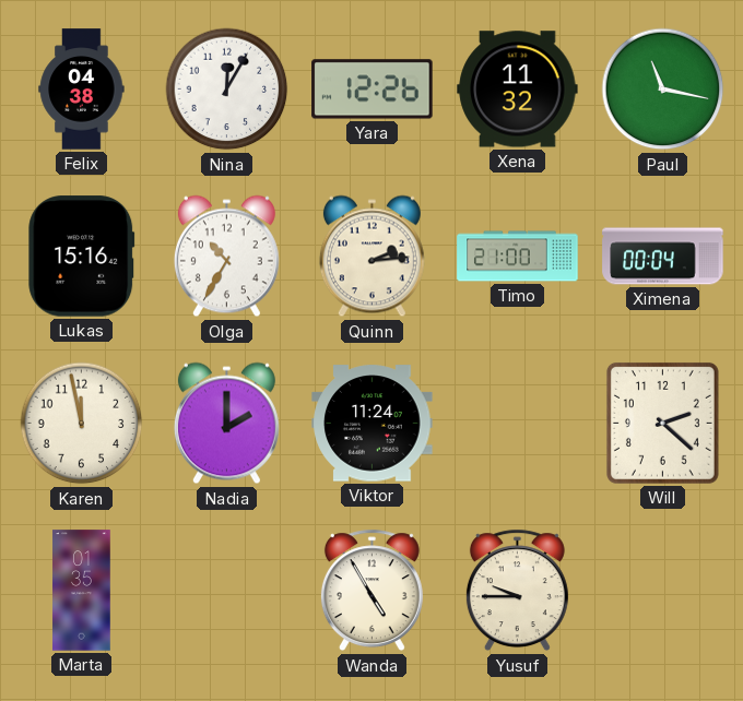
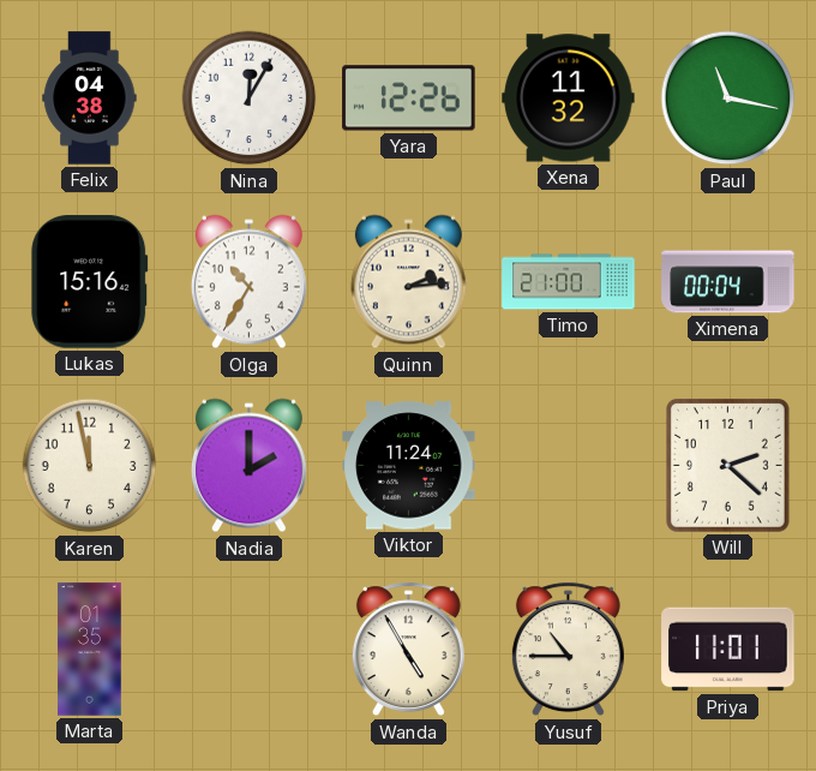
Yusuf: 9:45 -> 10:45
Priya: none -> 11:01
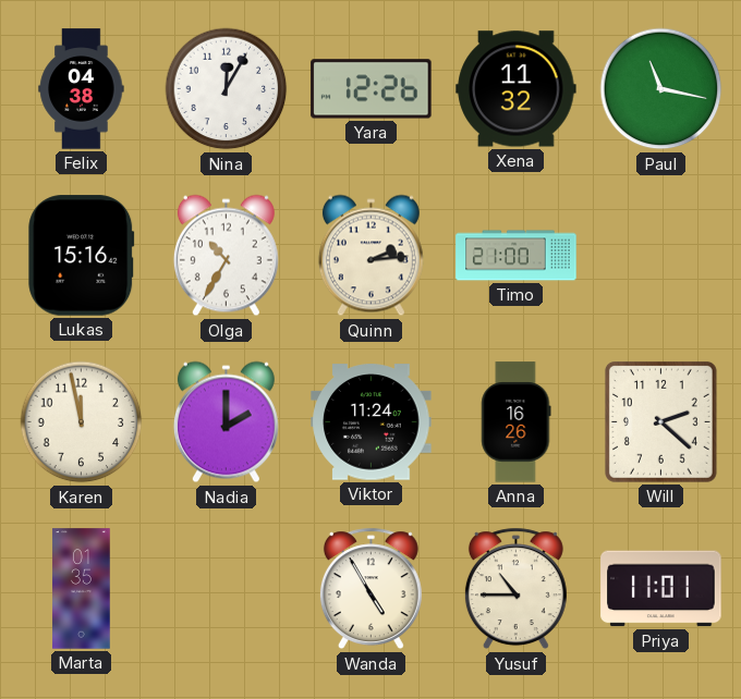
Ximena: 00:04 -> none
Anna: none -> 16:26
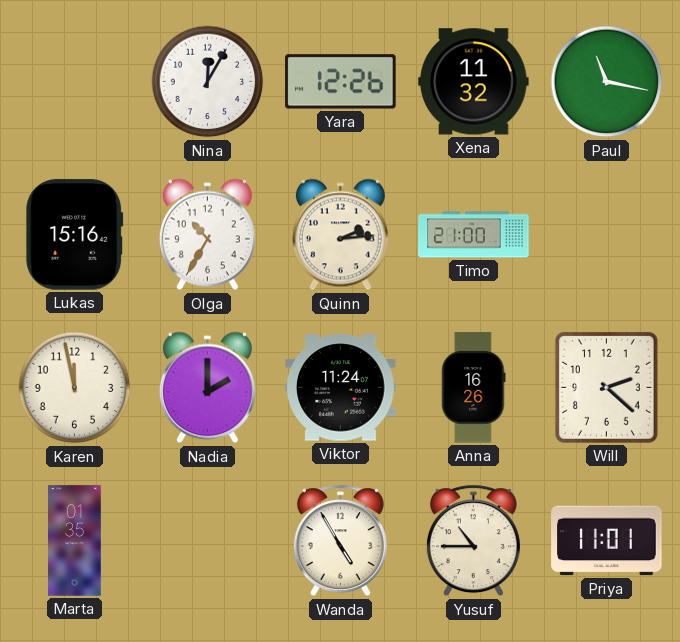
Felix: 04:38 -> none
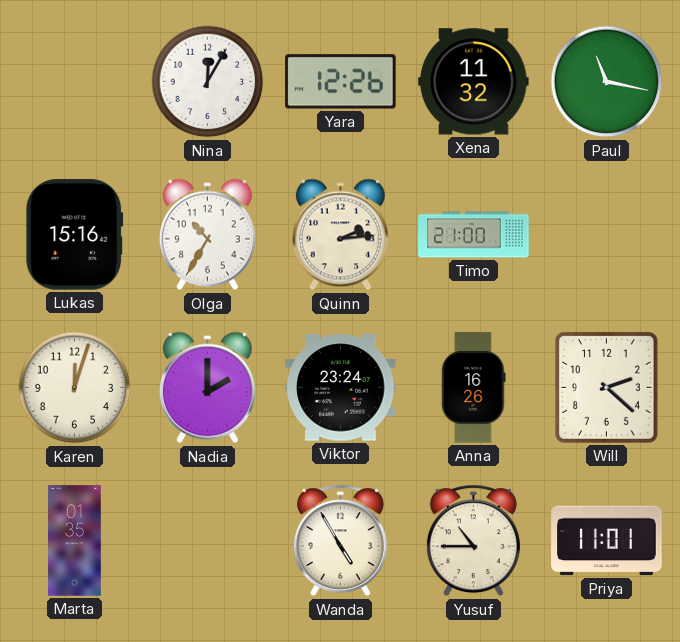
Karen: 11:58 -> 12:03
Viktor: 11:24 -> 23:24
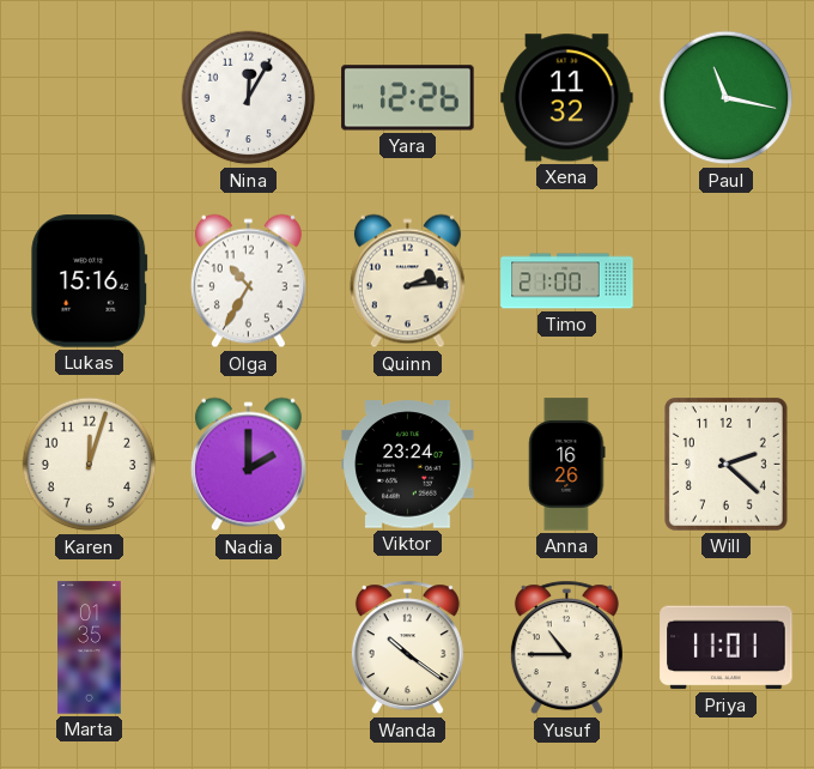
Wanda: 4:55 -> 10:21
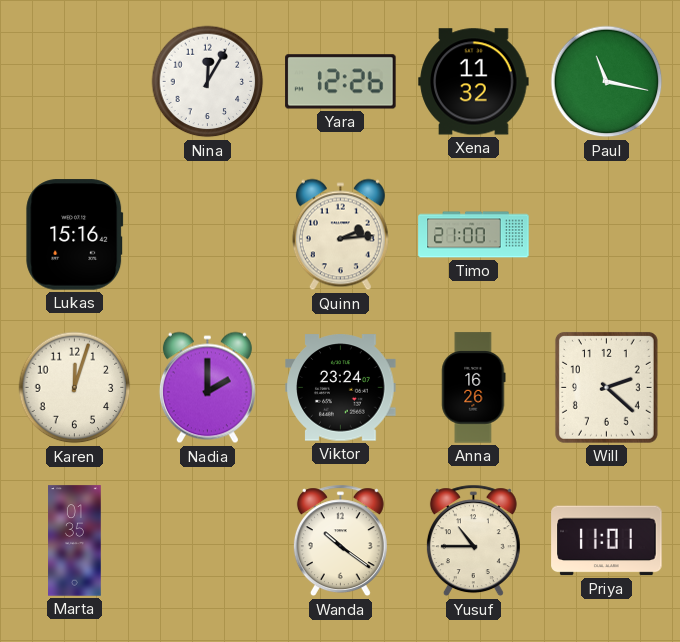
Olga: 10:35 -> none
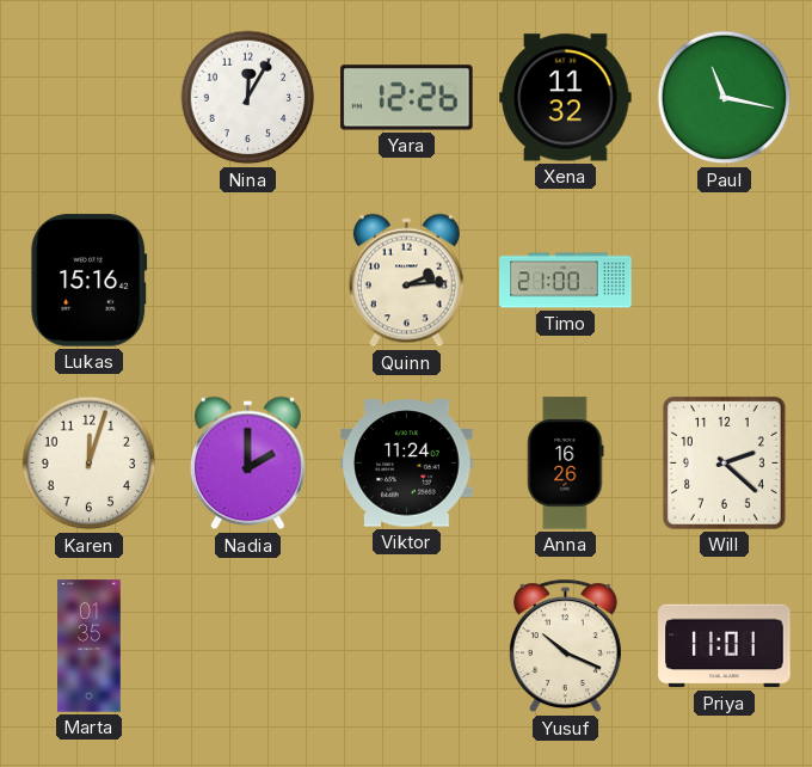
Viktor: 23:24 -> 11:24
Wanda: 10:21 -> none
Yusuf: 10:45 -> 10:19
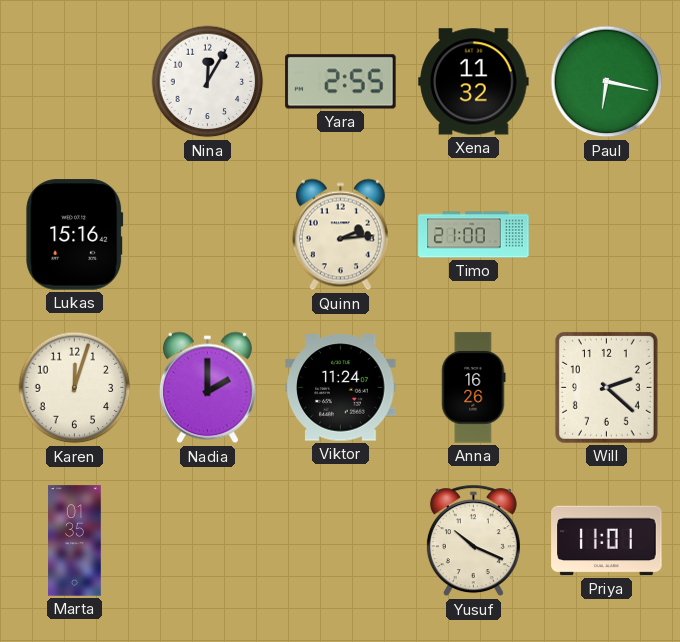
Yara: 12:26 -> 2:55
Paul: 11:17 -> 6:17
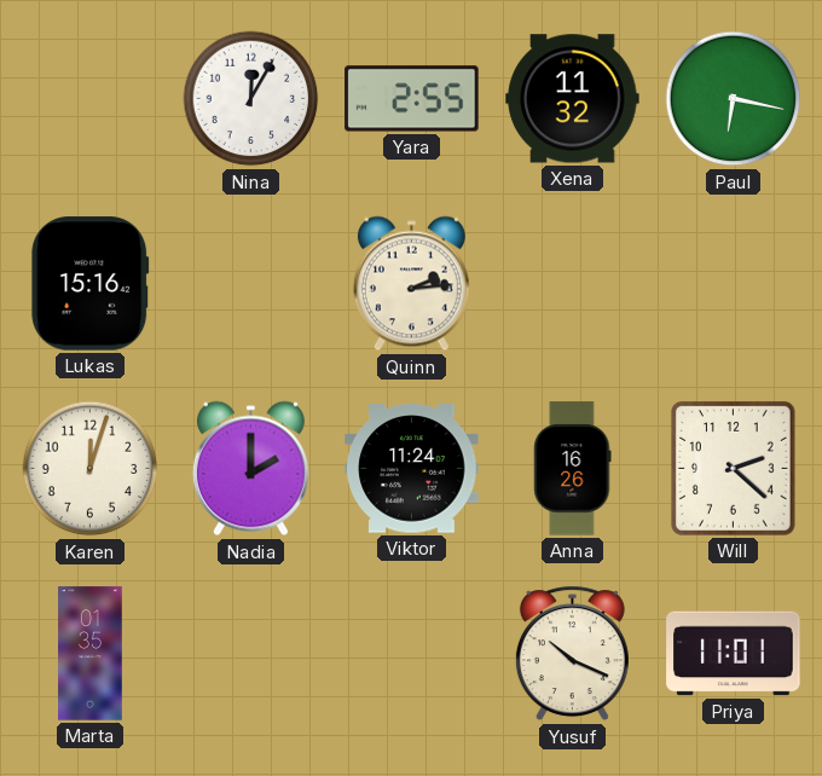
Timo: 21:00 -> none
